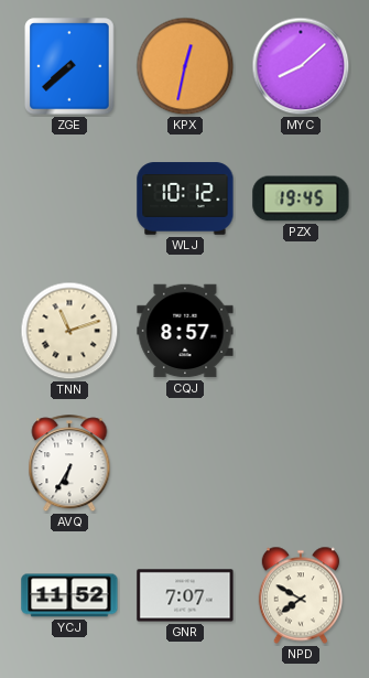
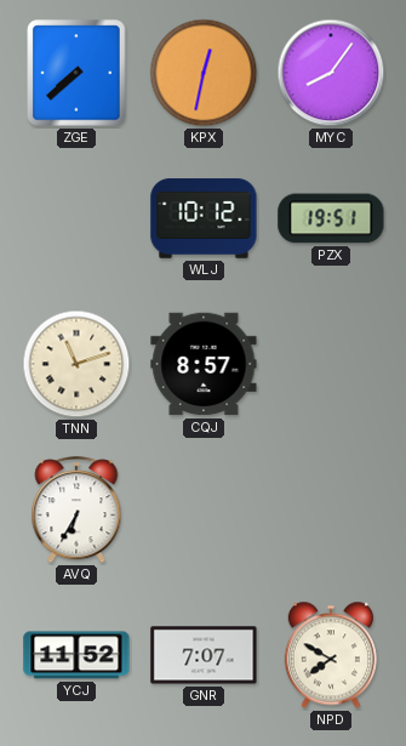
MYC: 8:08 -> 8:06
PZX: 19:45 -> 19:51
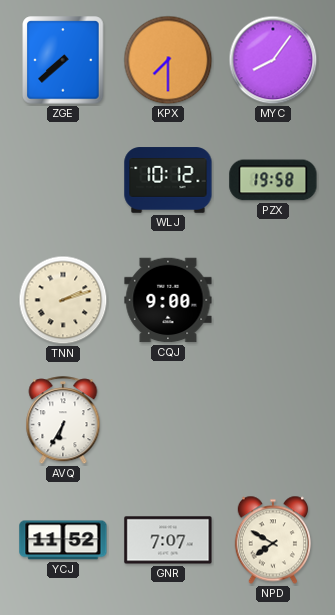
KPX: 12:32 -> 7:30
PZX: 19:51 -> 19:58
TNN: 11:12 -> 2:12
CQJ: 8:57 -> 9:00
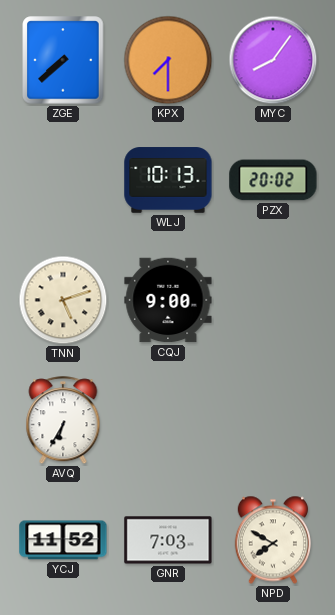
WLJ: 10:12 -> 10:13
PZX: 19:58 -> 20:02
TNN: 2:12 -> 5:12
GNR: 7:07 -> 7:03
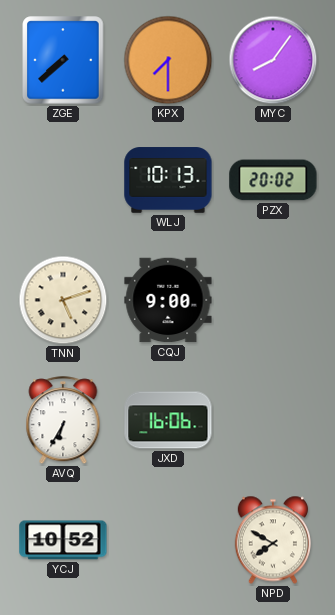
JXD: none -> 16:06
YCJ: 11:52 -> 10:52
GNR: 7:03 -> none
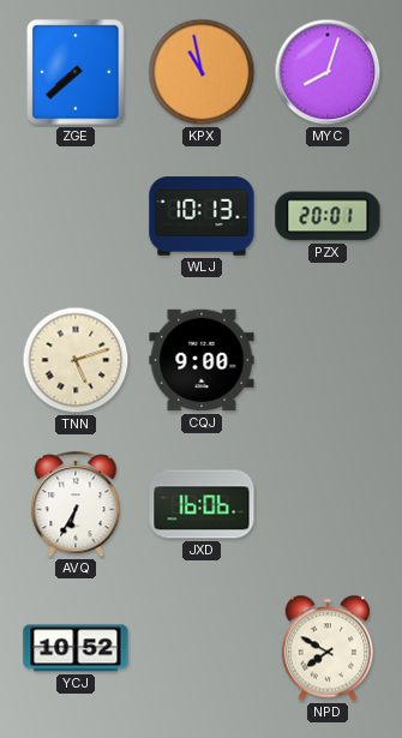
KPX: 7:30 -> 10:58
MYC: 8:06 -> 8:03
PZX: 20:02 -> 20:01
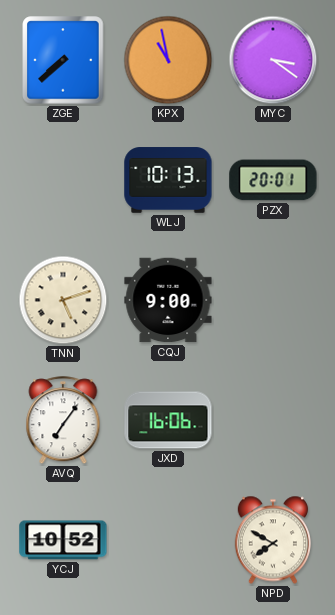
MYC: 8:03 -> 3:21
AVQ: 6:35 -> 7:06
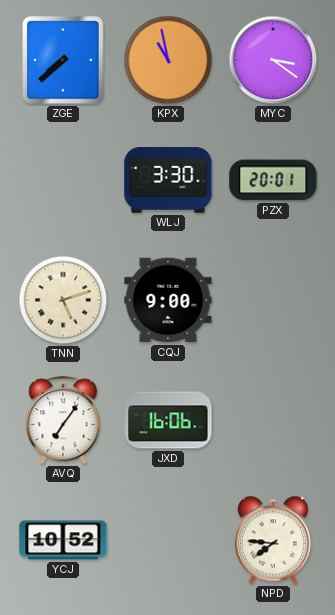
WLJ: 10:13 -> 3:30
NPD: 7:50 -> 7:46
